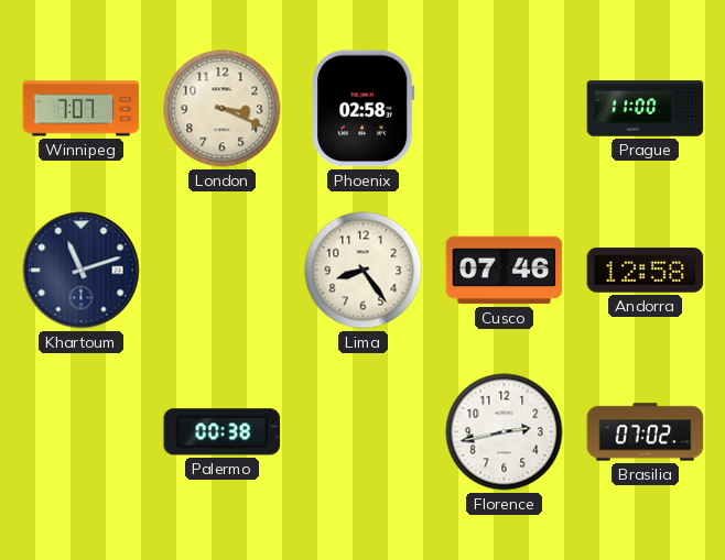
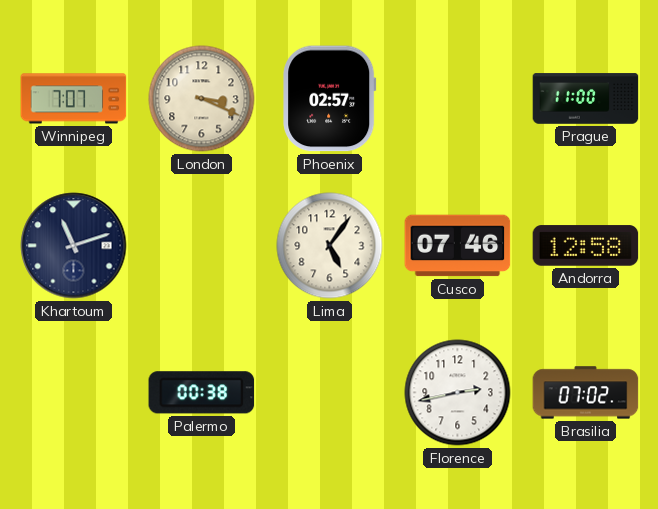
Phoenix: 02:58 -> 02:57
Lima: 8:24 -> 5:06
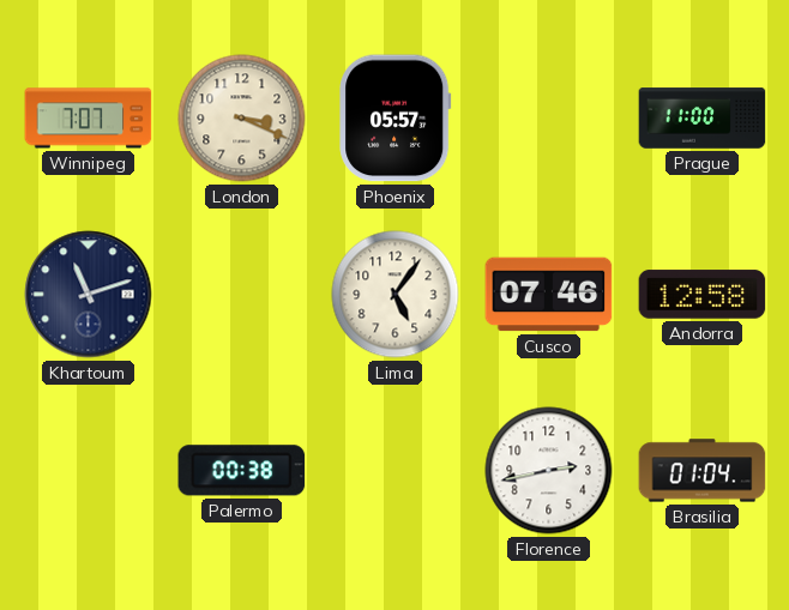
Phoenix: 02:57 -> 05:57
Brasilia: 07:02 -> 01:04
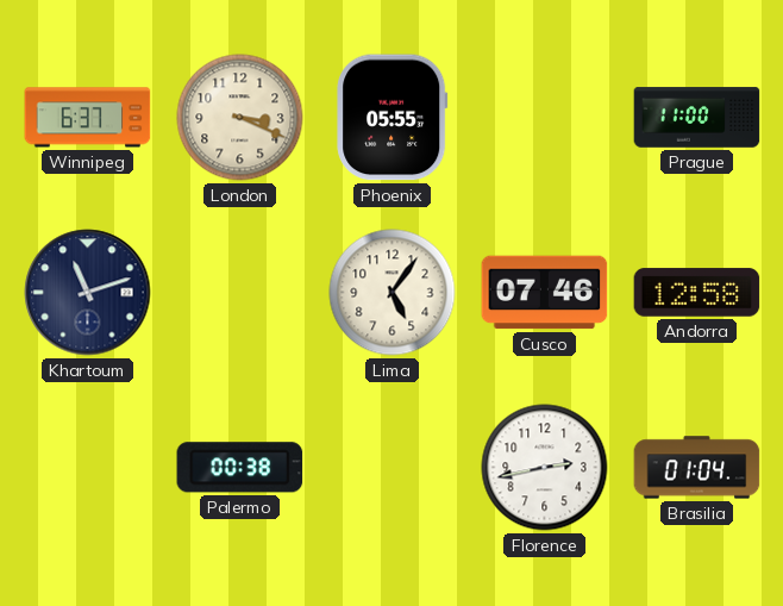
Winnipeg: 7:07 -> 6:37
Phoenix: 05:57 -> 05:55
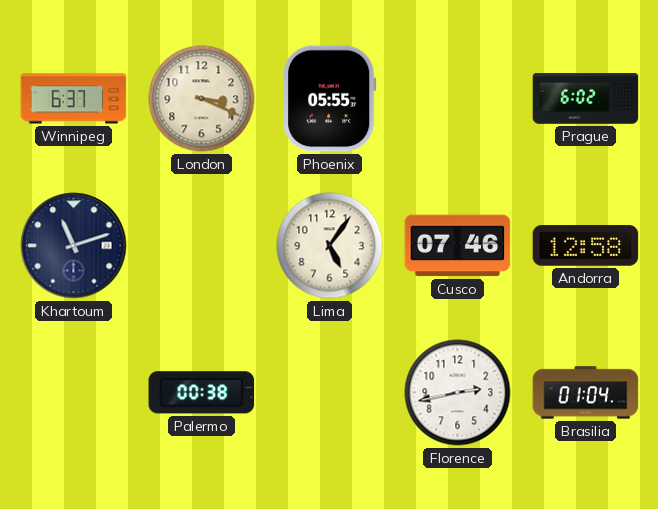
Prague: 11:00 -> 6:02
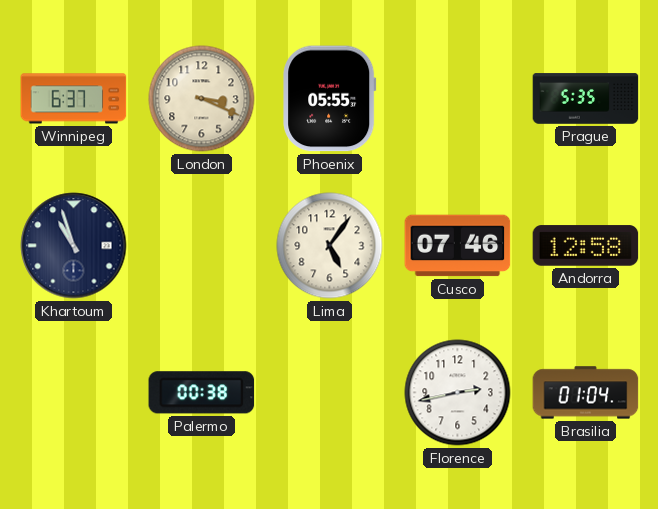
Prague: 6:02 -> 5:35
Khartoum: 11:12 -> 10:57
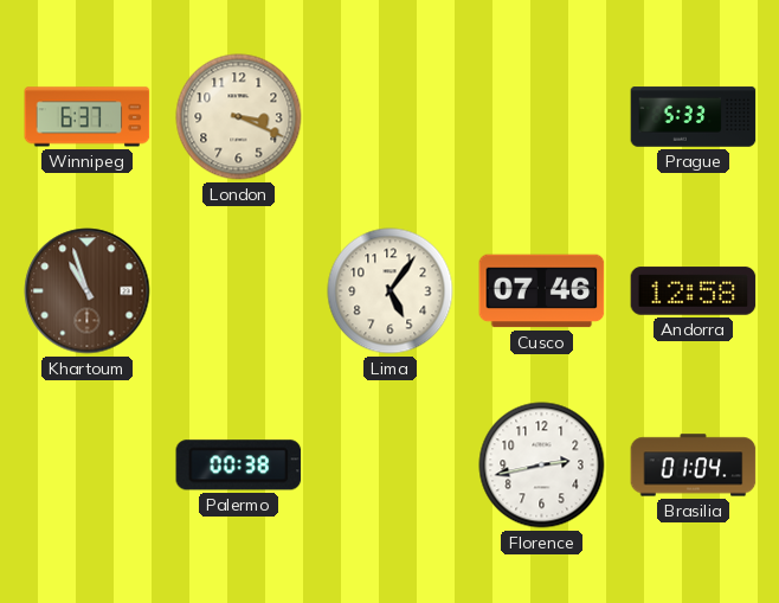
Phoenix: 05:55 -> none
Prague: 5:35 -> 5:33
Khartoum dial: navy -> brown
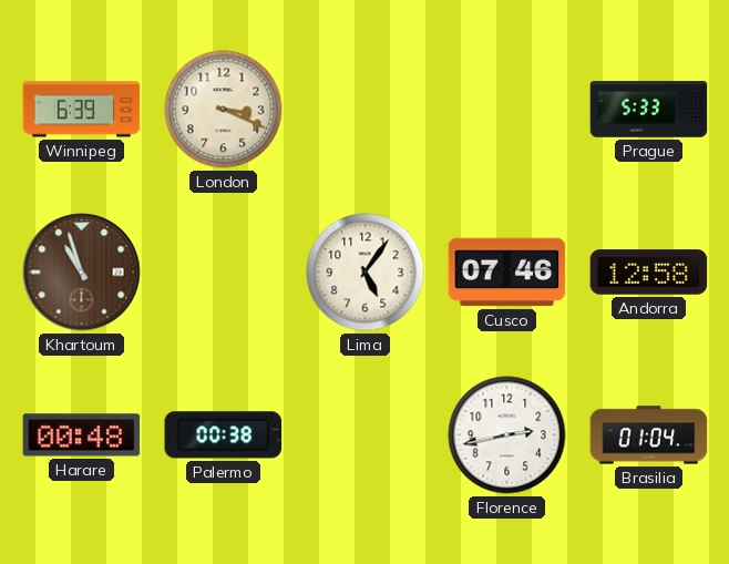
Winnipeg: 6:37 -> 6:39
Harare: none -> 00:48
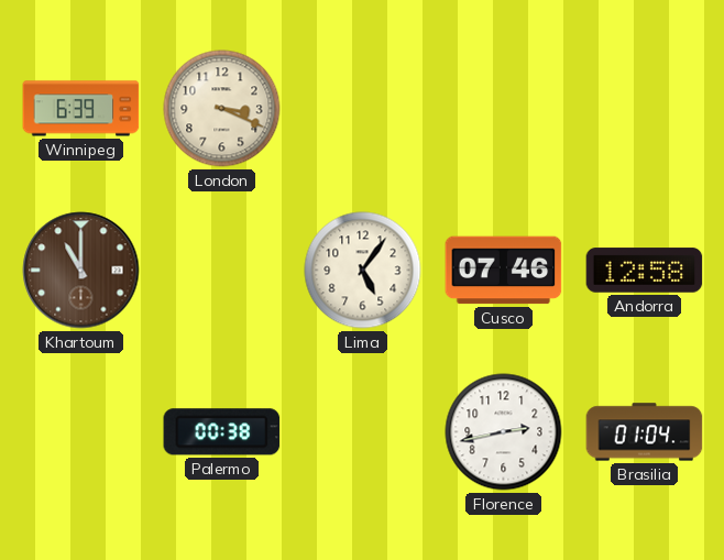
Prague: 5:33 -> none
Khartoum: 10:57 -> 11:00
Harare: 00:48 -> none
